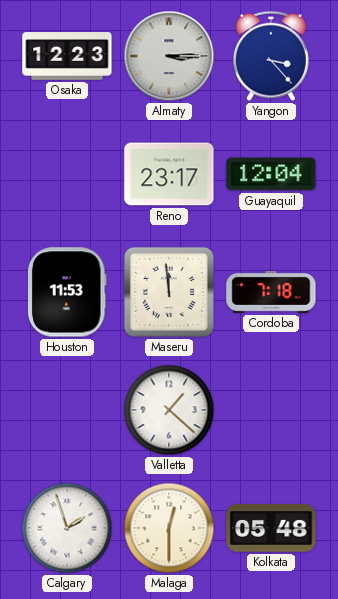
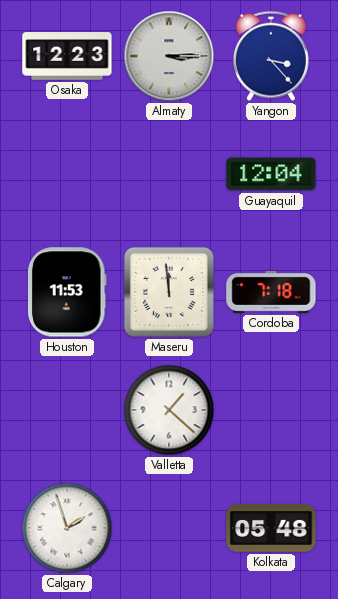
Reno: 23:17 -> none
Malaga: 12:30 -> none
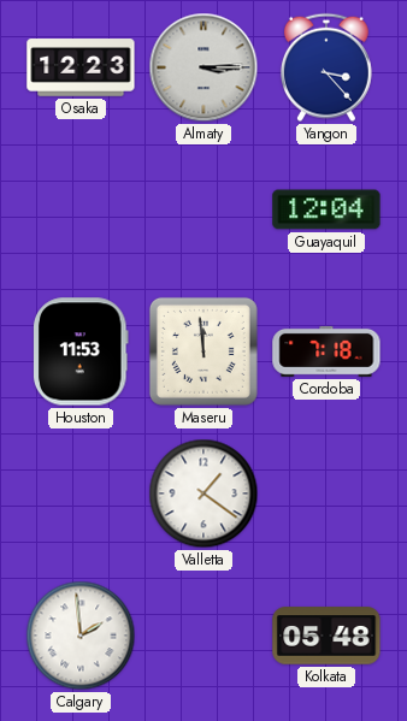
Valletta: 1:22 -> 1:21
Calgary: 1:57 -> 1:59
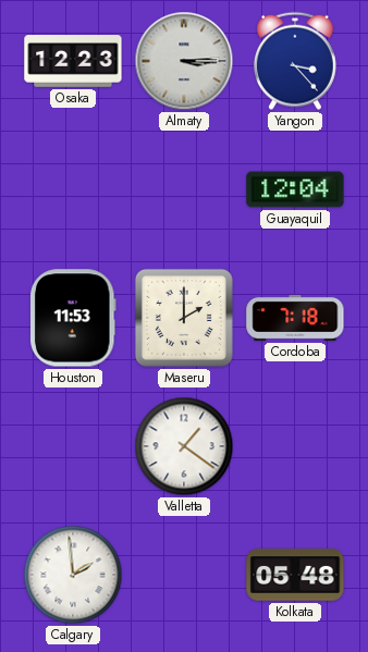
Maseru: 11:59 -> 2:00
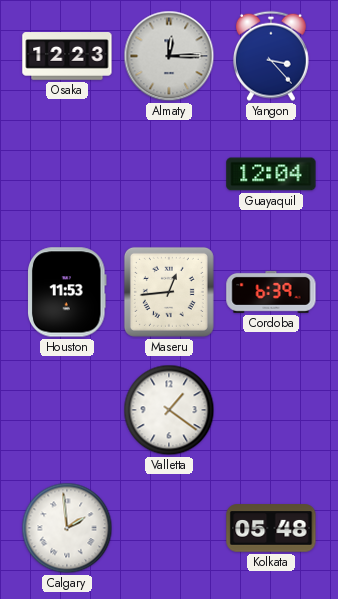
Almaty: 3:15 -> 12:15
Maseru: 2:00 -> 12:44
Cordoba: 7:18 -> 6:39
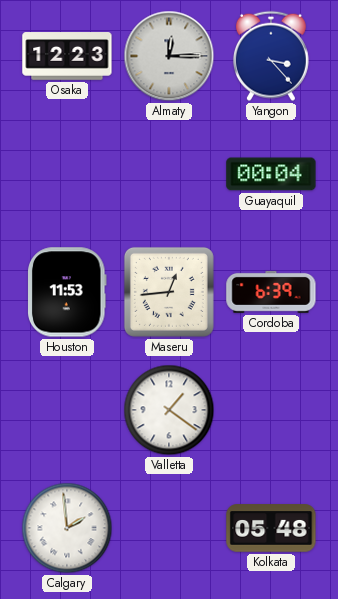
Guayaquil: 12:04 -> 00:04
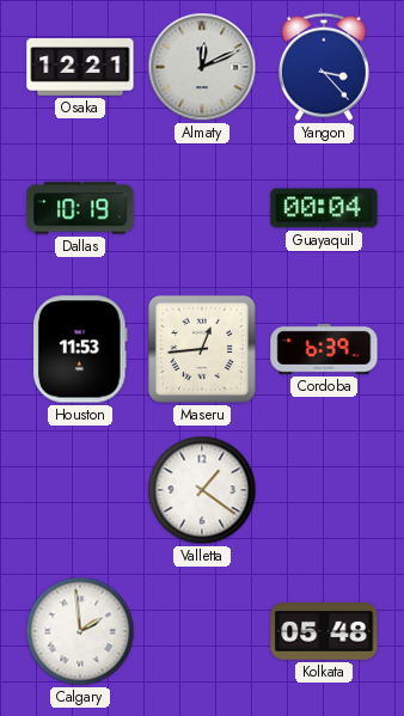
Osaka: 12:23 -> 12:21
Almaty: 12:15 -> 12:11
Dallas: none -> 10:19
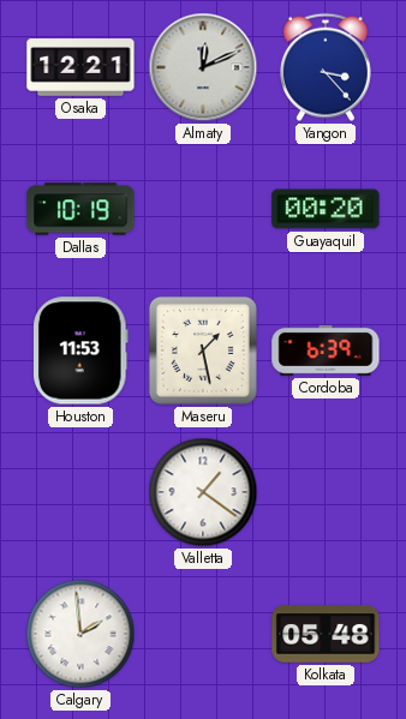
Guayaquil: 00:04 -> 00:20
Maseru: 12:44 -> 1:28
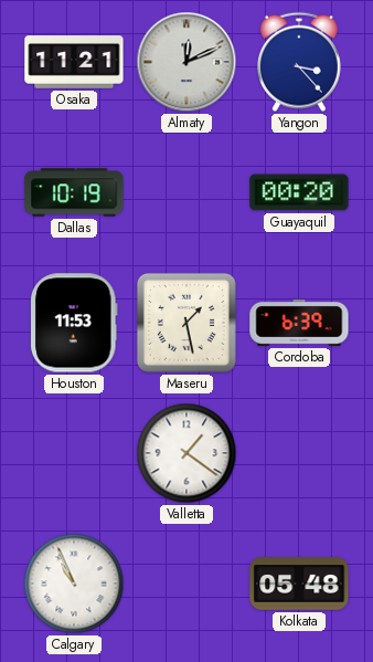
Osaka: 12:21 -> 11:21
Calgary: 1:59 -> 10:56
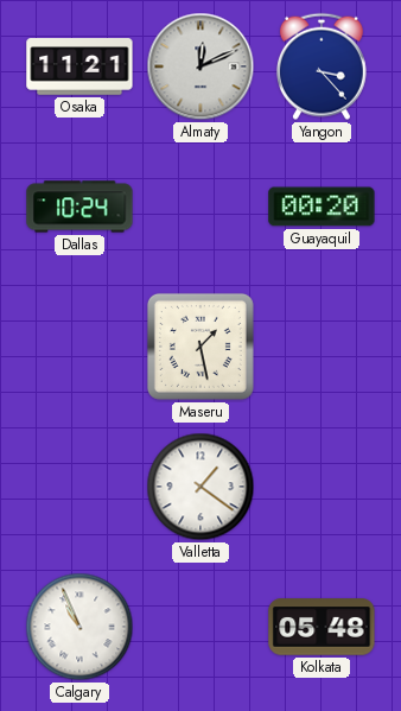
Dallas: 10:19 -> 10:24
Houston: 11:53 -> none
Cordoba: 6:39 -> none
